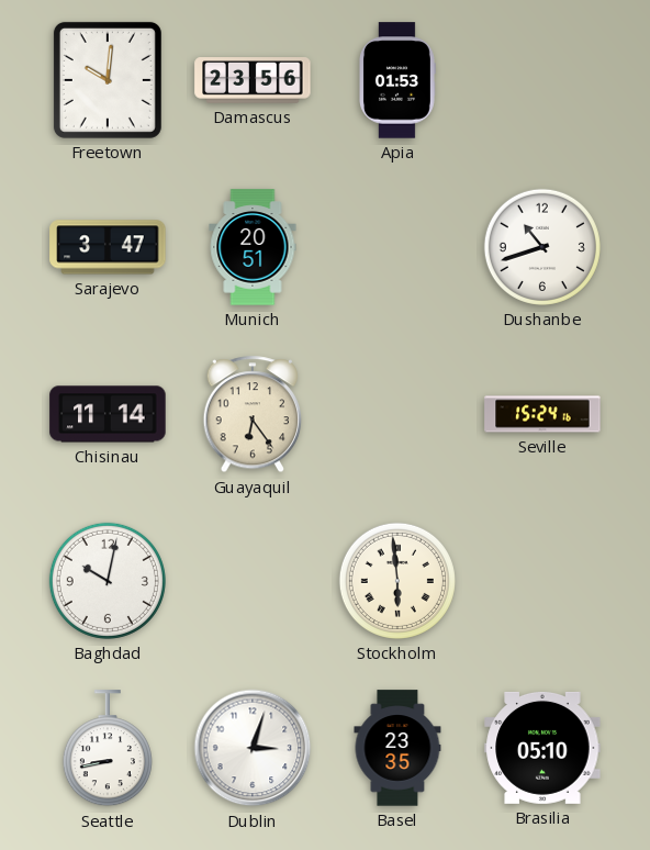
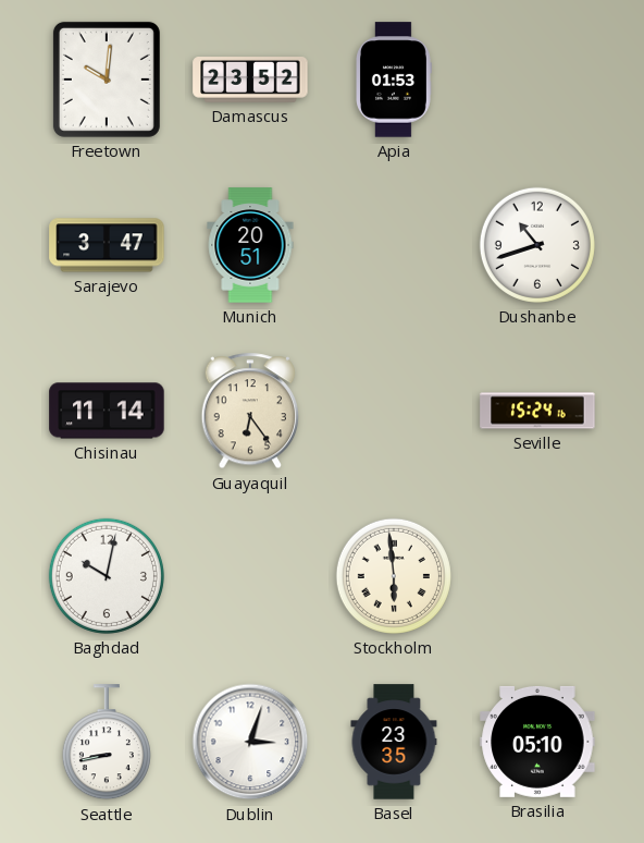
Damascus: 23:56 -> 23:52
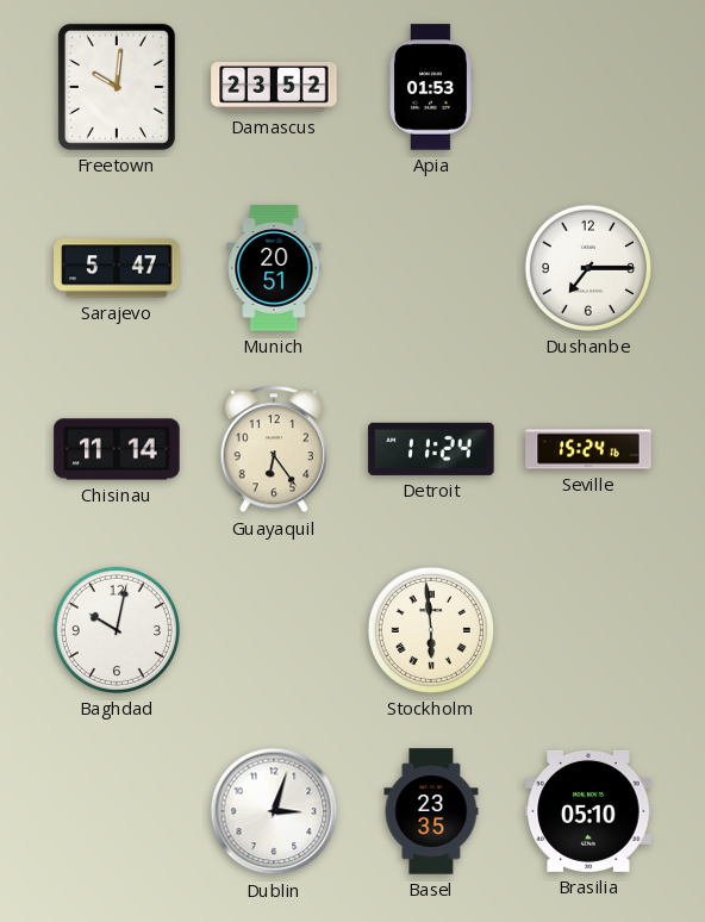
Sarajevo: 3:47 -> 5:47
Dushanbe: 10:42 -> 7:15
Detroit: none -> 11:24
Seattle: 8:43 -> none
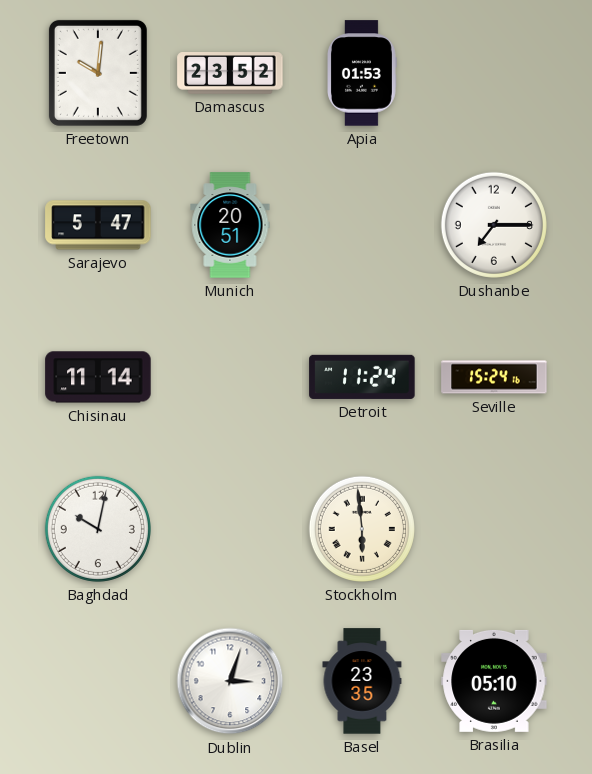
Guayaquil: 6:24 -> none
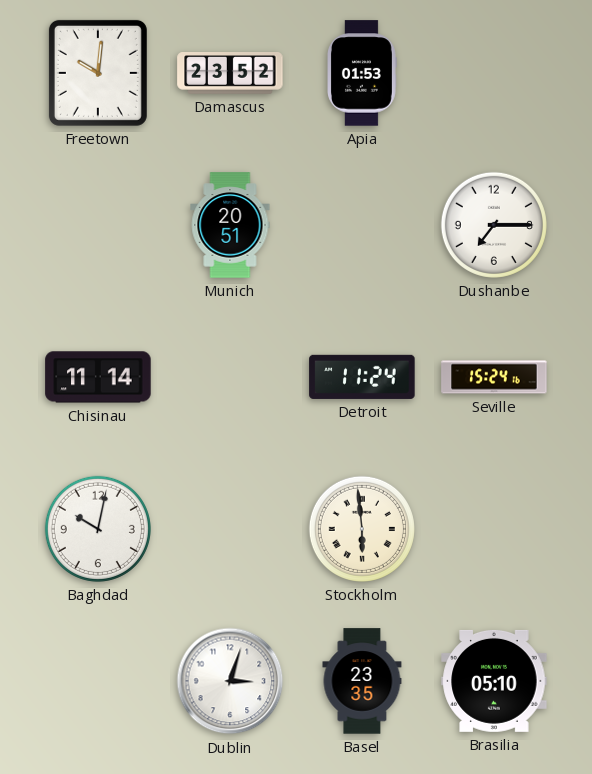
Sarajevo: 5:47 -> none
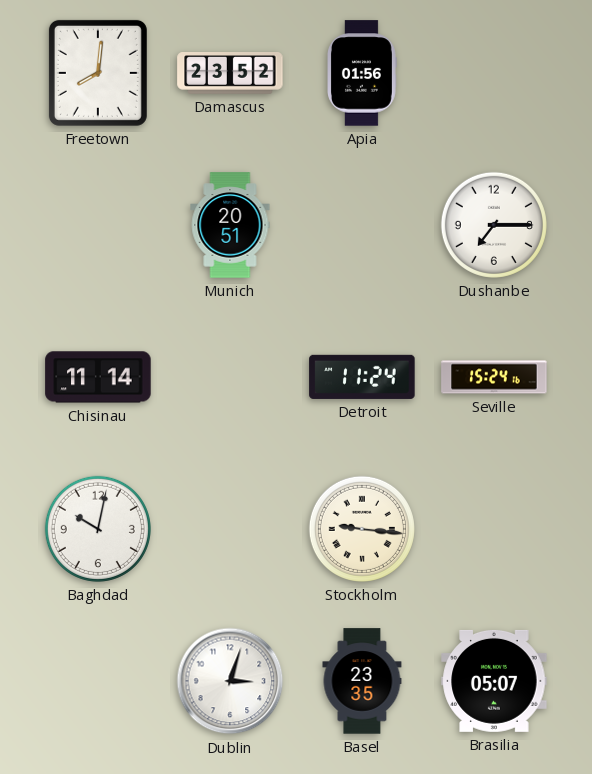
Freetown: 10:01 -> 8:01
Apia: 01:53 -> 01:56
Stockholm: 5:59 -> 9:16
Brasilia: 05:10 -> 05:07
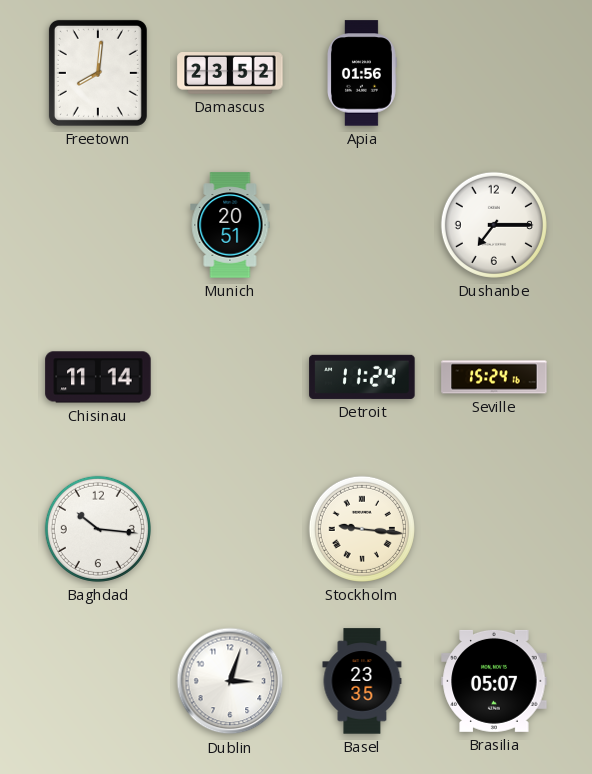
Baghdad: 10:02 -> 10:16
